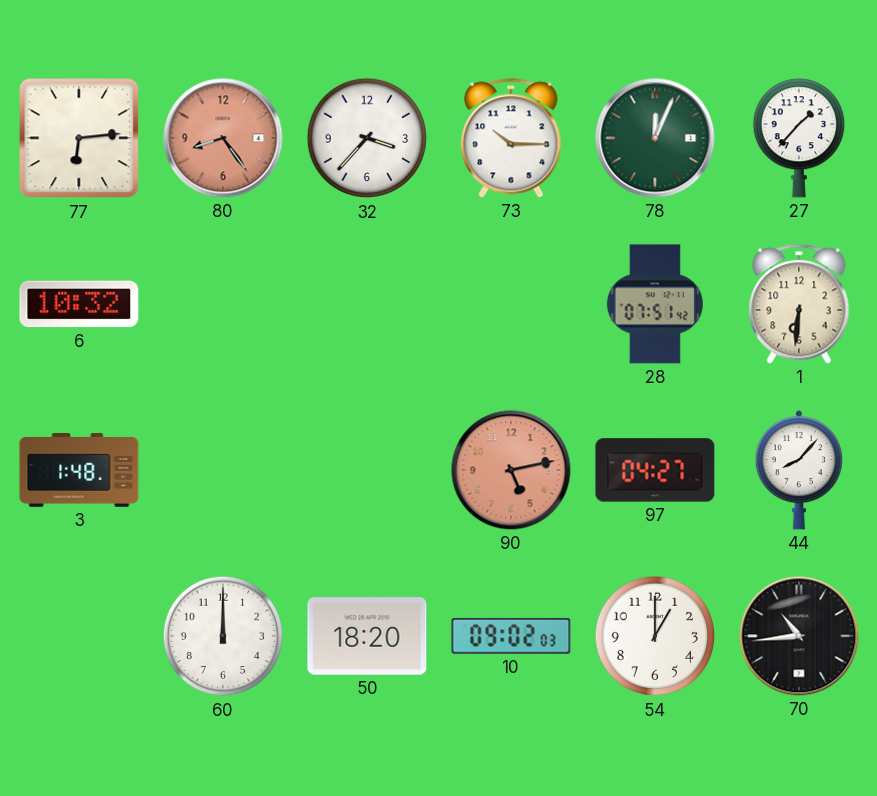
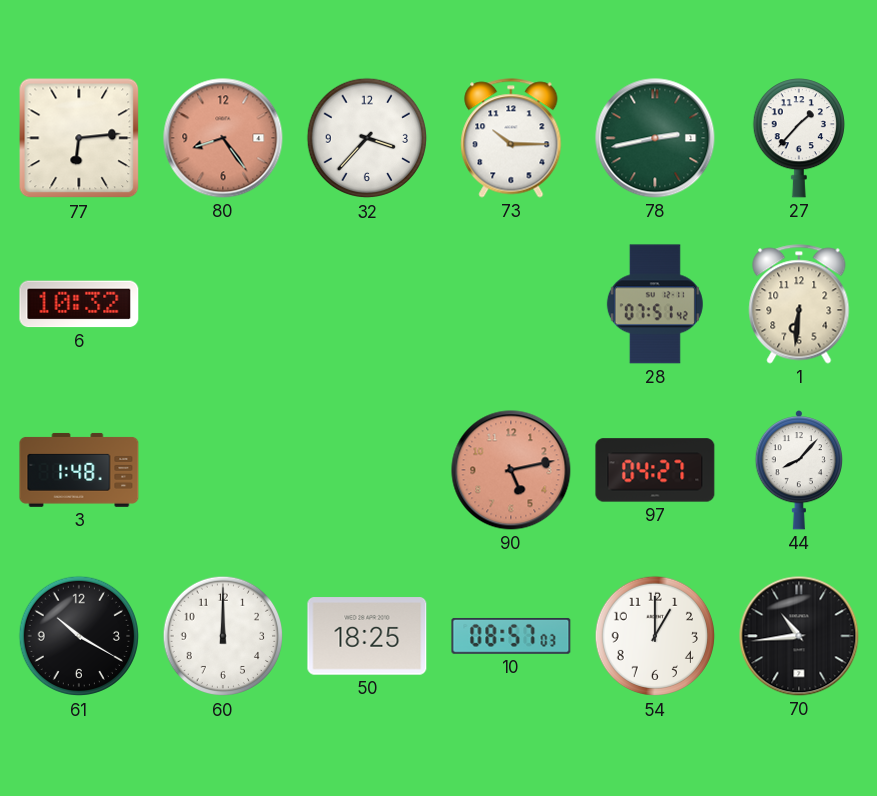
78: 12:04 -> 2:43
61: none -> 10:20
50: 18:20 -> 18:25
10: 09:02 -> 08:57
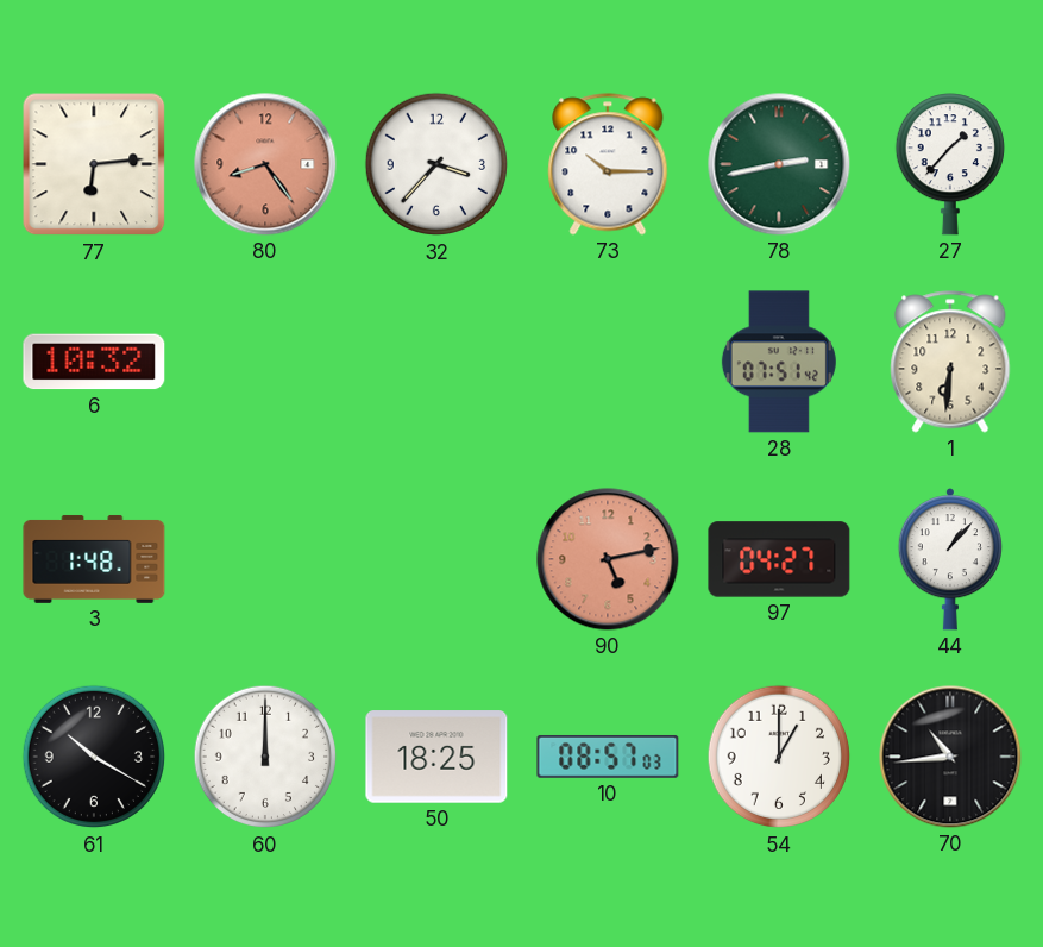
44: 8:07 -> 1:07
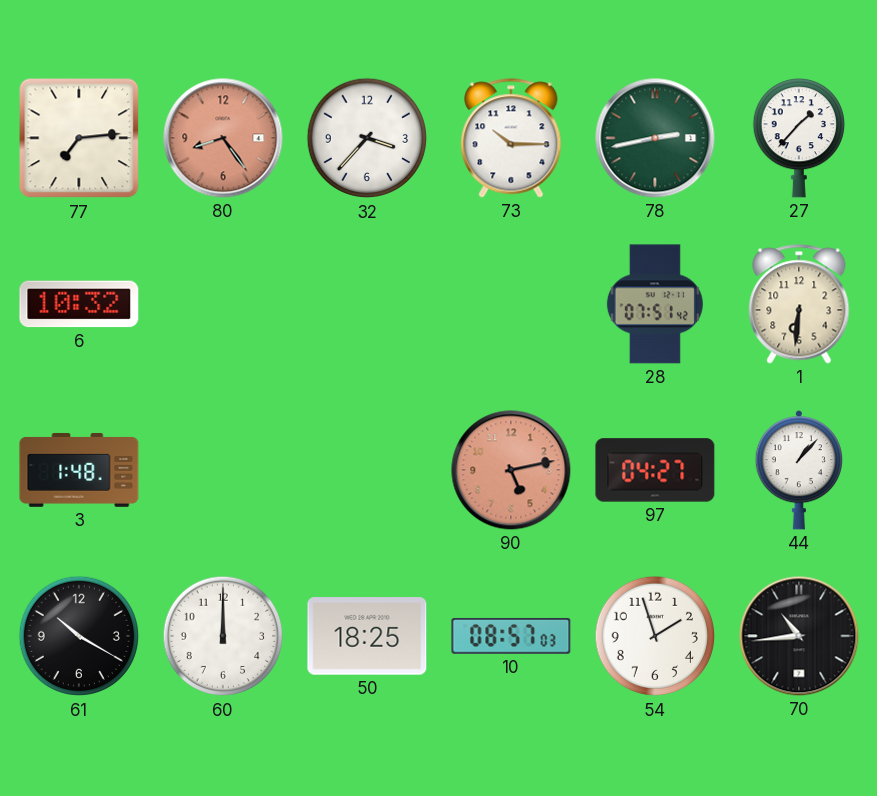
77: 6:14 -> 7:14
54: 1:00 -> 1:57
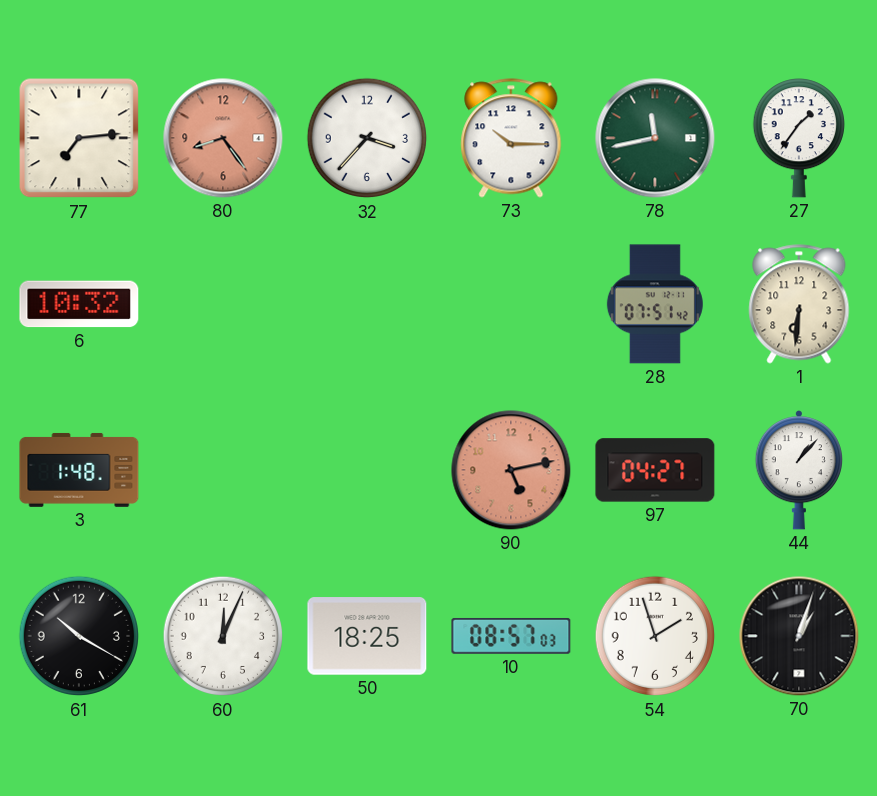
78: 2:43 -> 11:43
27: 1:37 -> 1:36
60: 12:00 -> 12:04
70: 10:44 -> 1:03
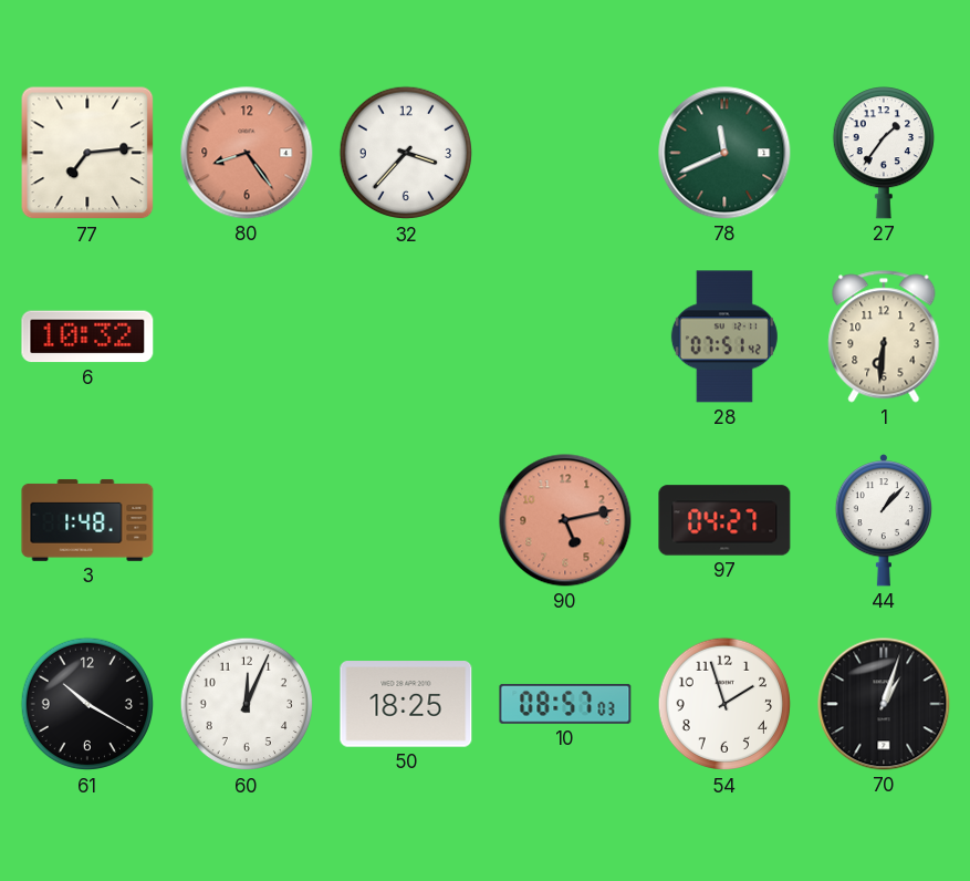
73: 10:15 -> none
78: 11:43 -> 11:41
